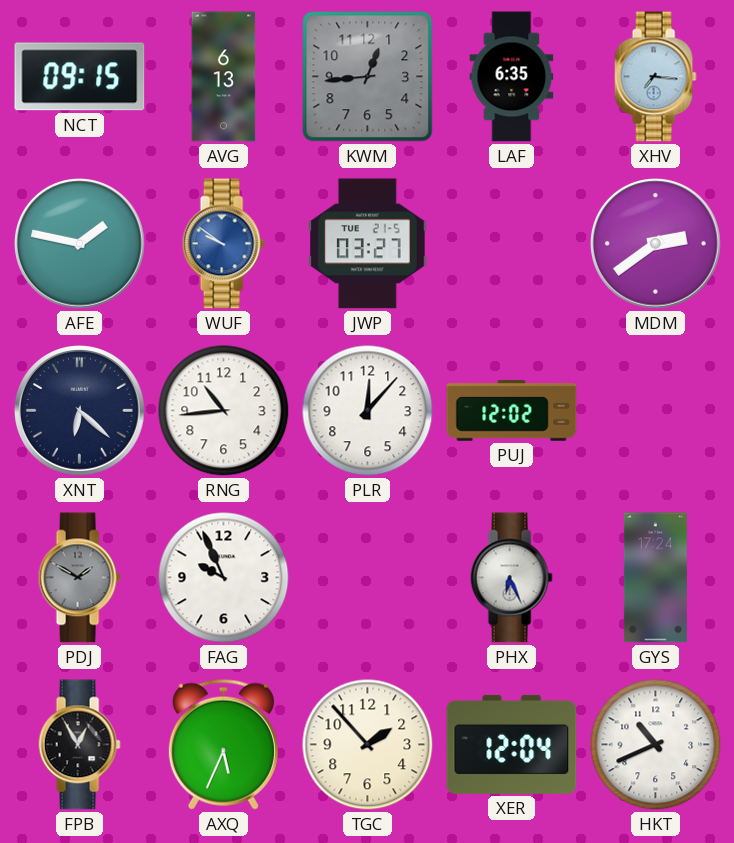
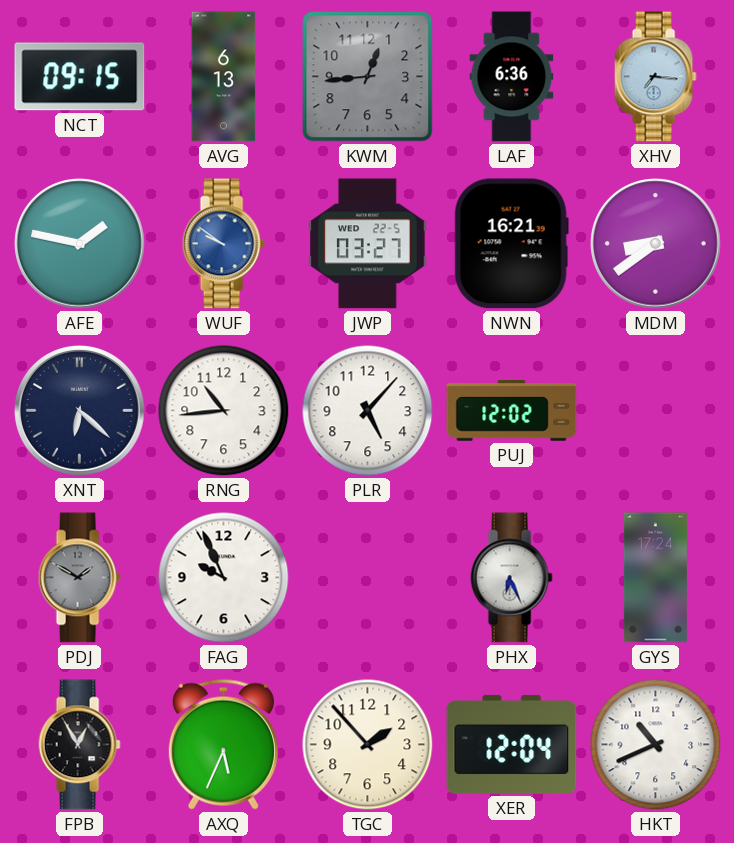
LAF: 6:35 -> 6:36
JWP date: TUE 21-5 -> WED 22-5
NWN: none -> 16:21
MDM: 2:39 -> 8:39
PLR: 12:07 -> 5:07
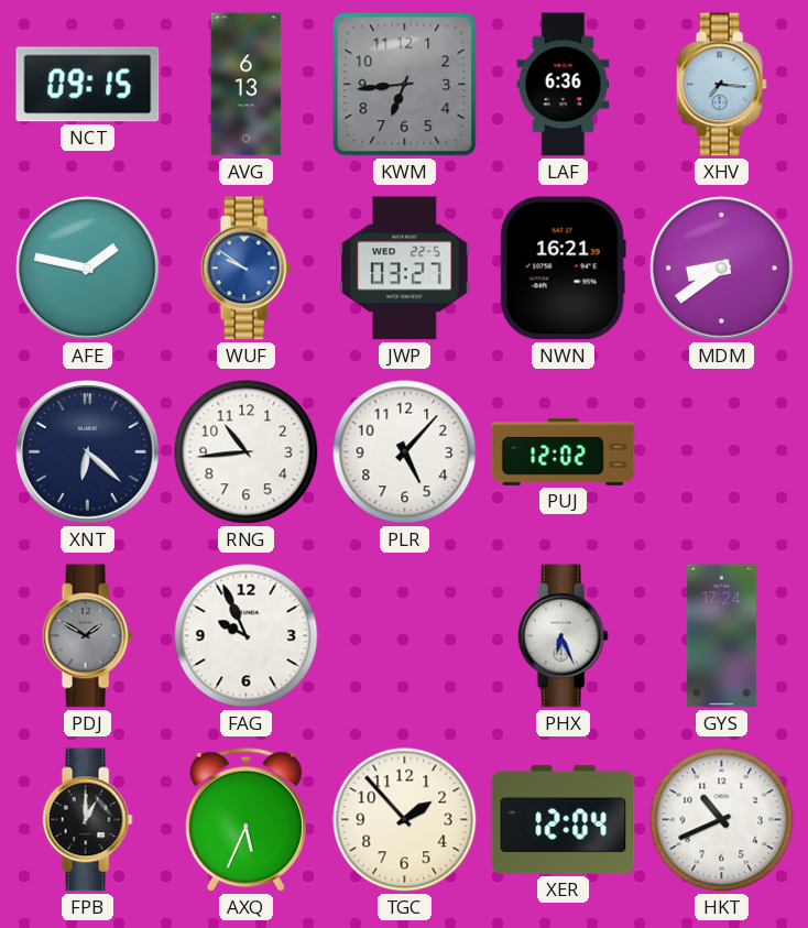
KWM: 12:44 -> 6:44
FPB: 12:55 -> 1:00
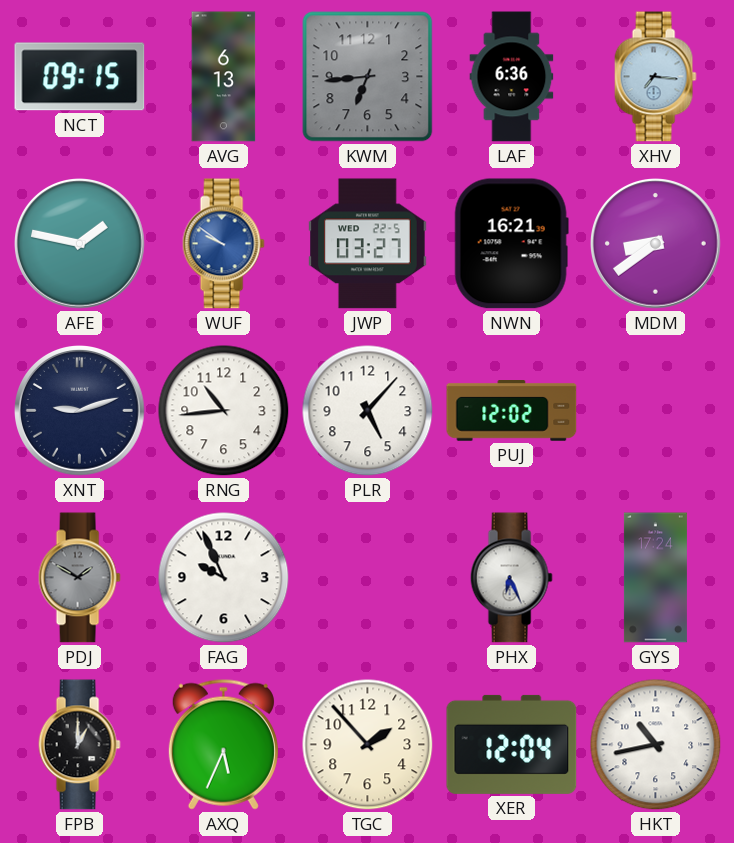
XNT: 6:22 -> 9:12
HKT: 10:41 -> 10:43
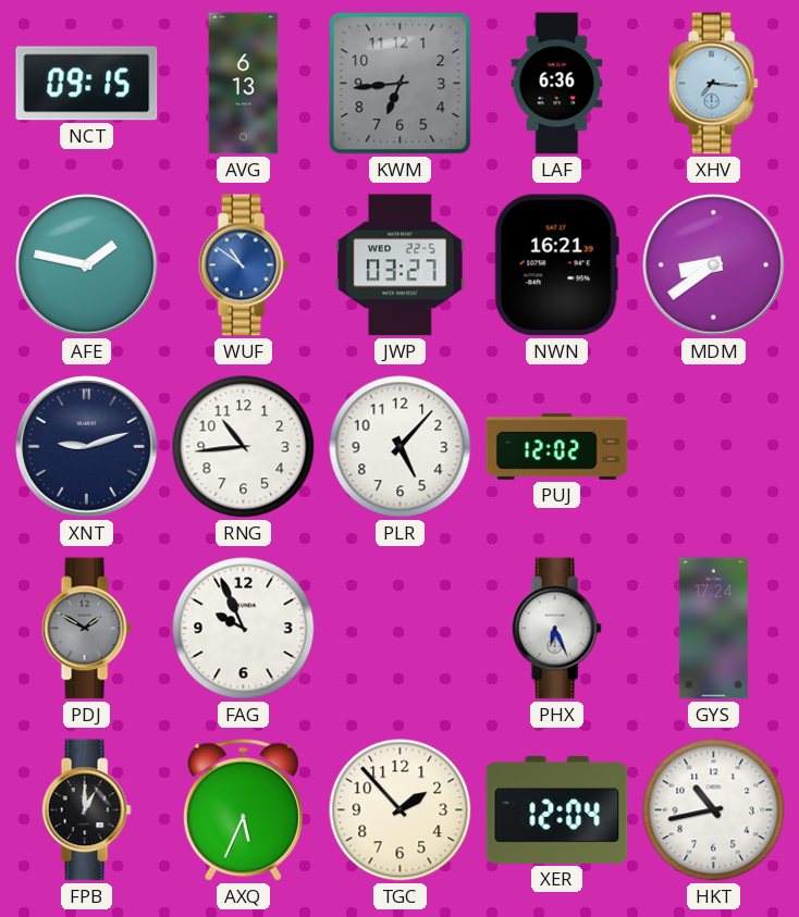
WUF: 9:51 -> 10:51
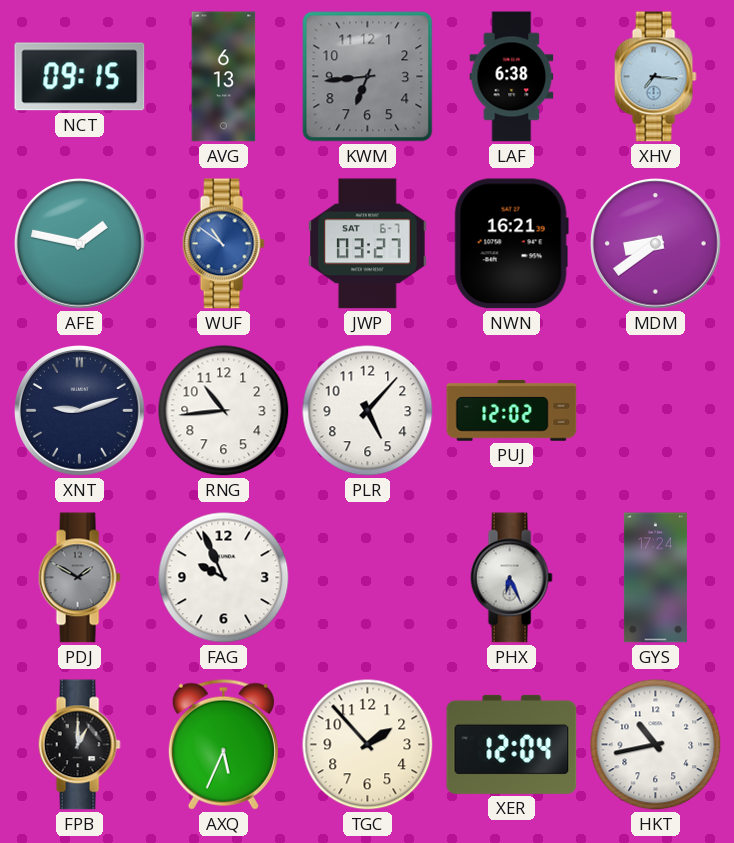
LAF: 6:36 -> 6:38
JWP date: WED 22-5 -> SAT 6-7
